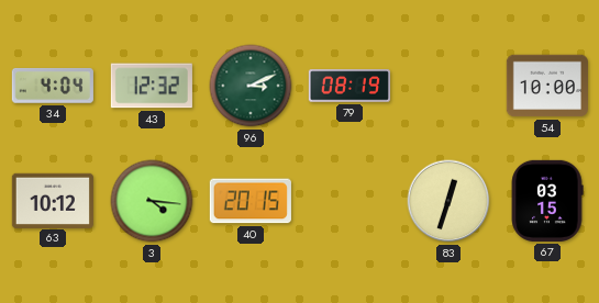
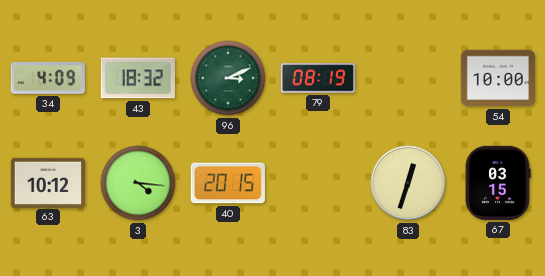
34: 4:04 -> 4:09
43: 12:32 -> 18:32
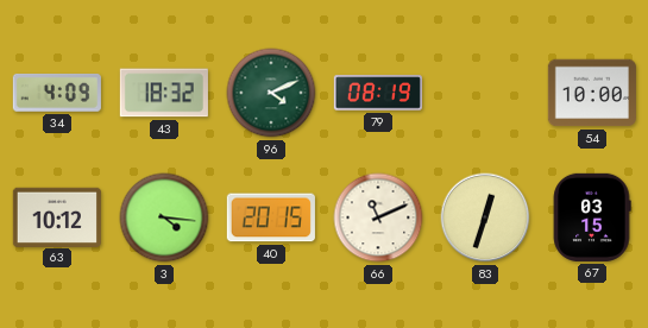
96: 3:11 -> 4:11
66: none -> 11:11
